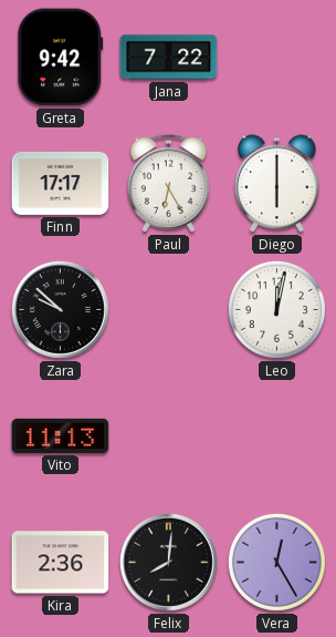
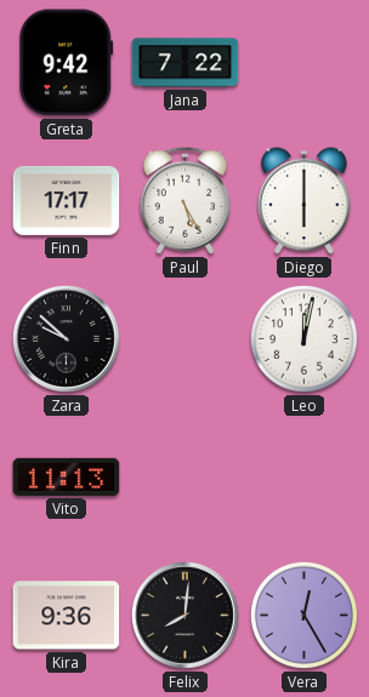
Paul: 6:25 -> 5:25
Kira: 2:36 -> 9:36
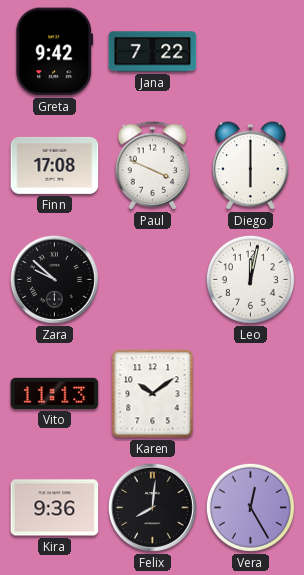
Finn: 17:17 -> 17:08
Paul: 5:25 -> 3:49
Karen: none -> 10:09
